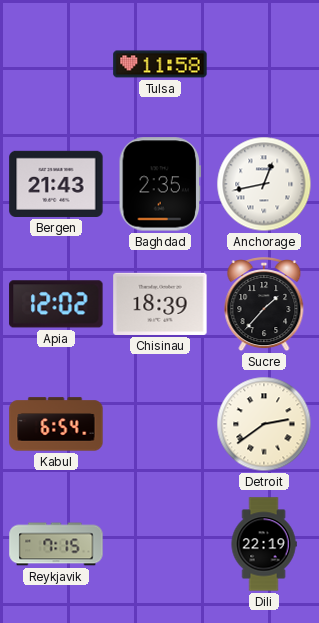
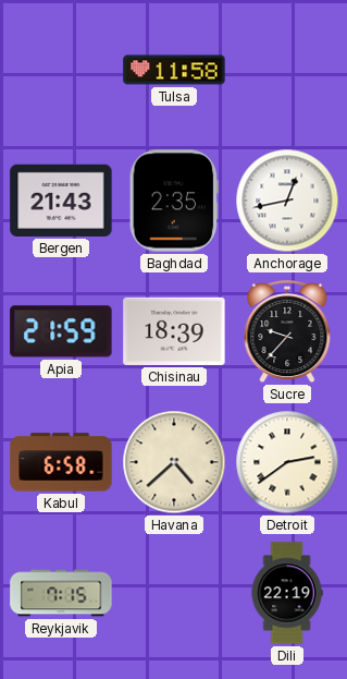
Apia: 12:02 -> 21:59
Sucre: 1:37 -> 9:37
Kabul: 6:54 -> 6:58
Havana: none -> 4:38
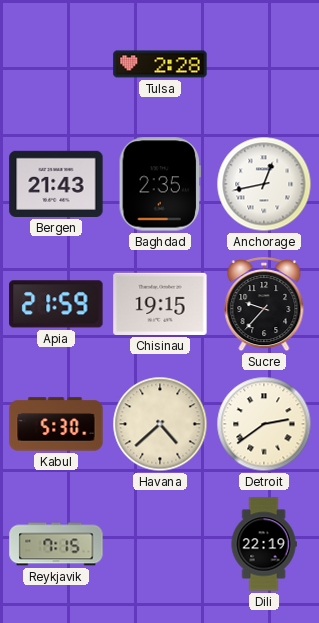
Tulsa: 11:58 -> 2:28
Chisinau: 18:39 -> 19:15
Kabul: 6:58 -> 5:30
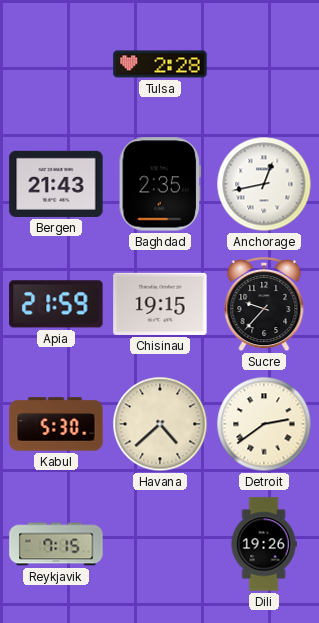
Dili: 22:19 -> 19:26
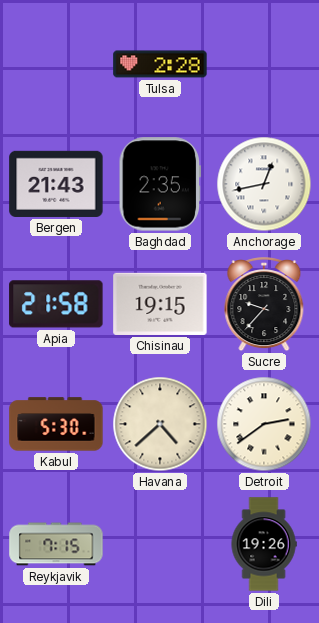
Apia: 21:59 -> 21:58
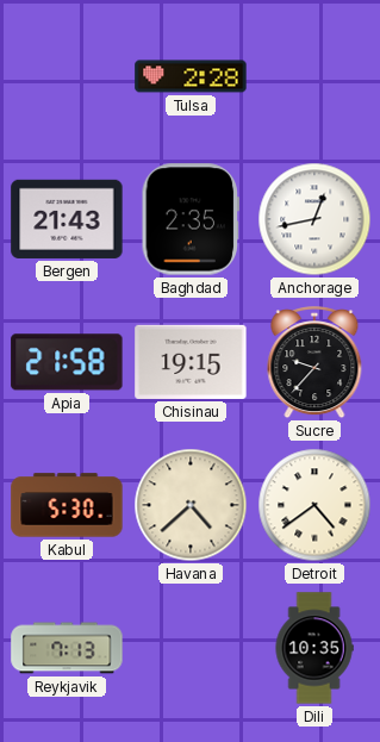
Detroit: 2:39 -> 4:39
Reykjavik: 7:15 -> 7:13
Dili: 19:26 -> 10:35
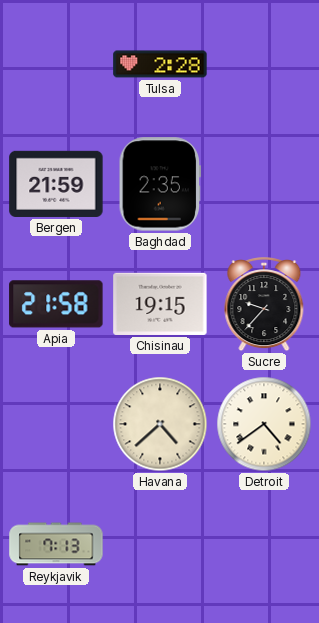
Bergen: 21:43 -> 21:59
Anchorage: 12:43 -> none
Kabul: 5:30 -> none
Dili: 10:35 -> none
